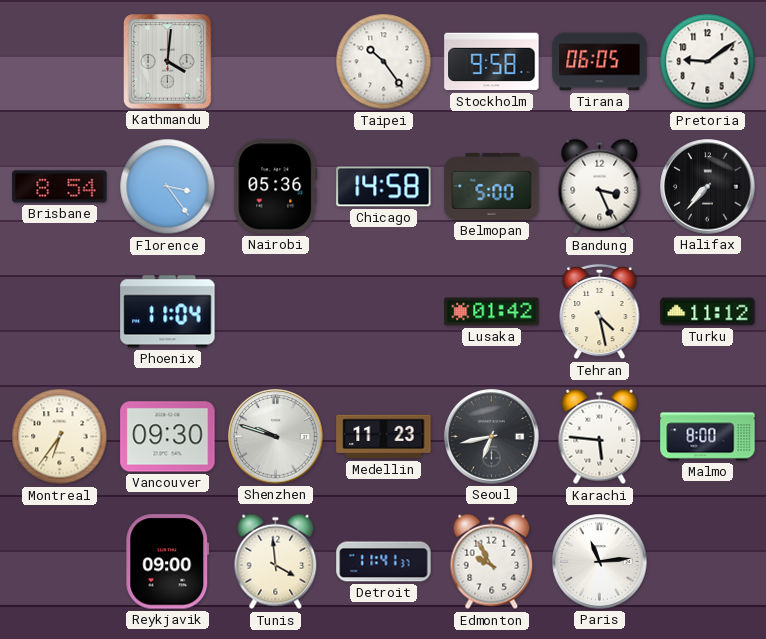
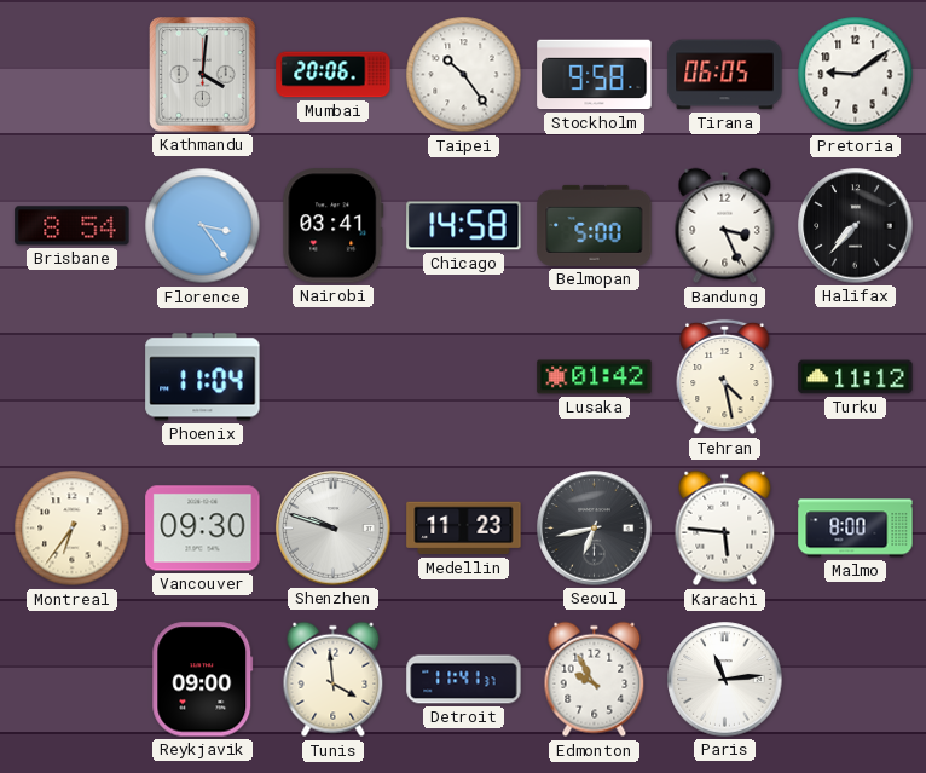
Mumbai: none -> 20:06
Nairobi: 05:36 -> 03:41
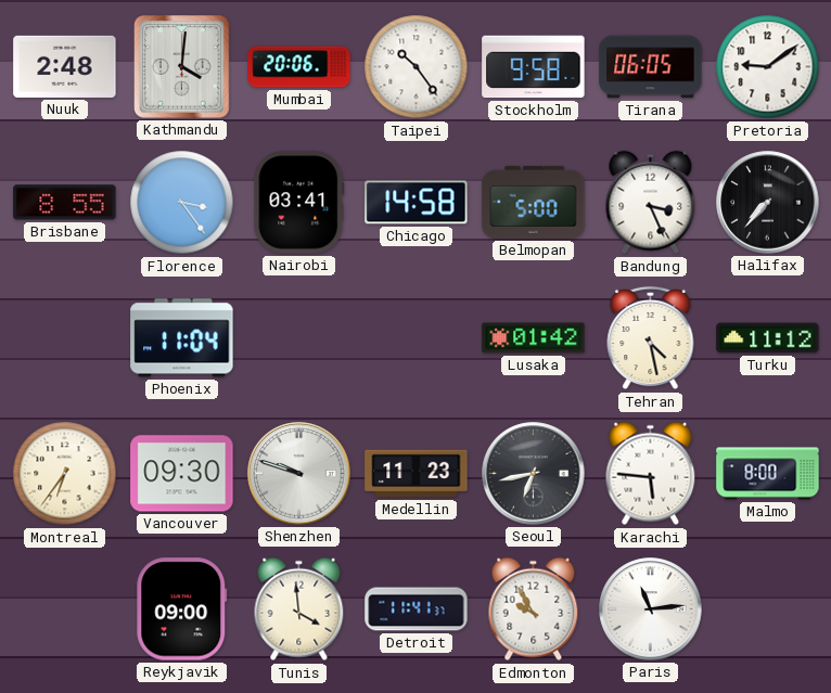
Nuuk: none -> 2:48
Brisbane: 8:54 -> 8:55
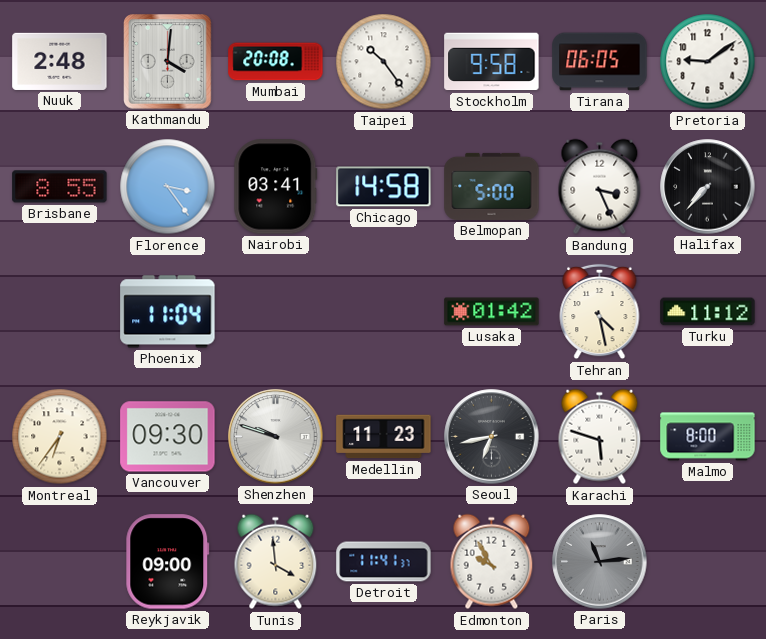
Mumbai: 20:06 -> 20:08
Karachi: 5:46 -> 5:48
Paris dial: white -> grey
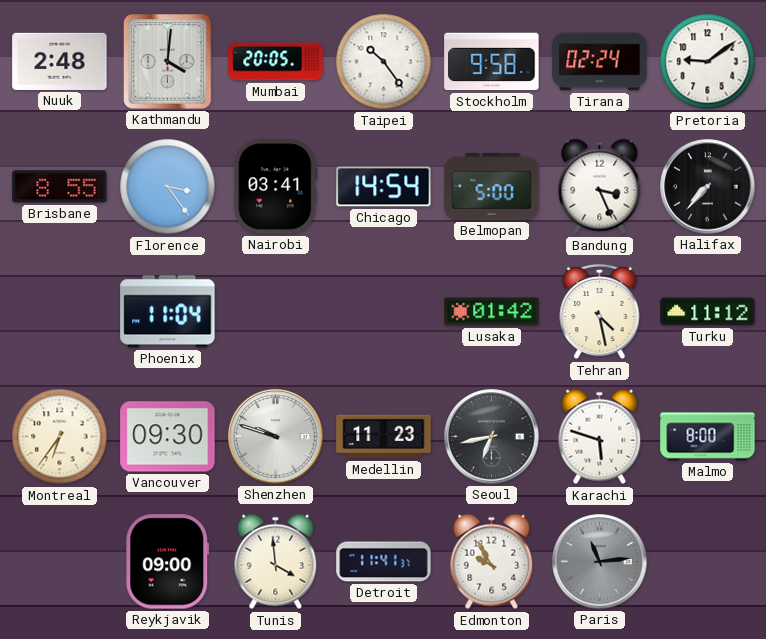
Mumbai: 20:08 -> 20:05
Tirana: 06:05 -> 02:24
Chicago: 14:58 -> 14:54
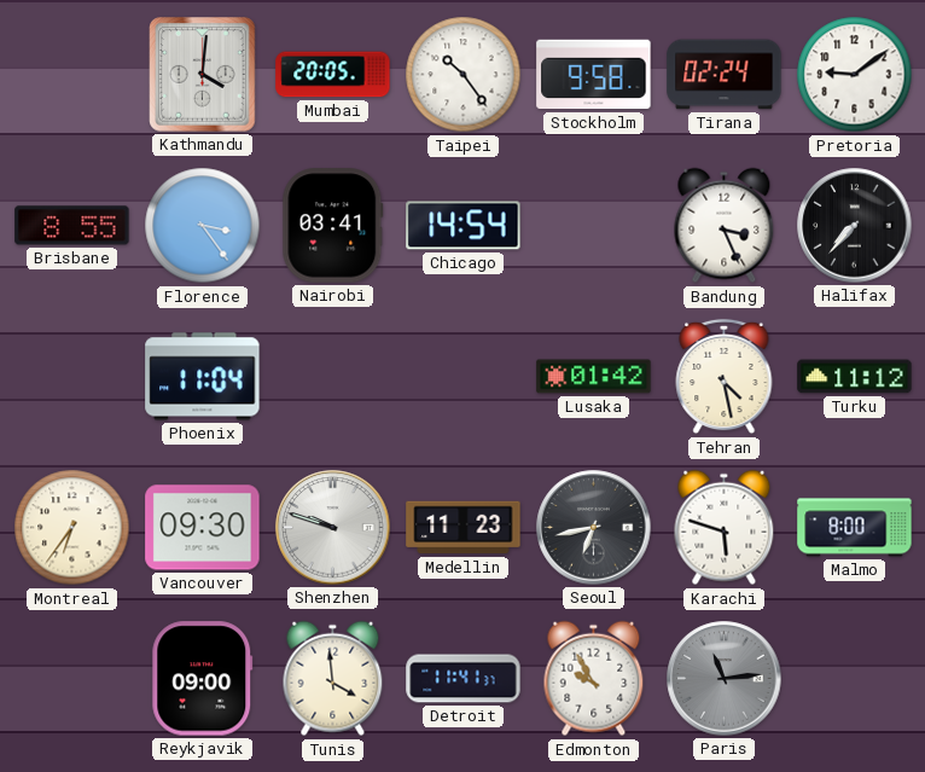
Nuuk: 2:48 -> none
Belmopan: 5:00 -> none
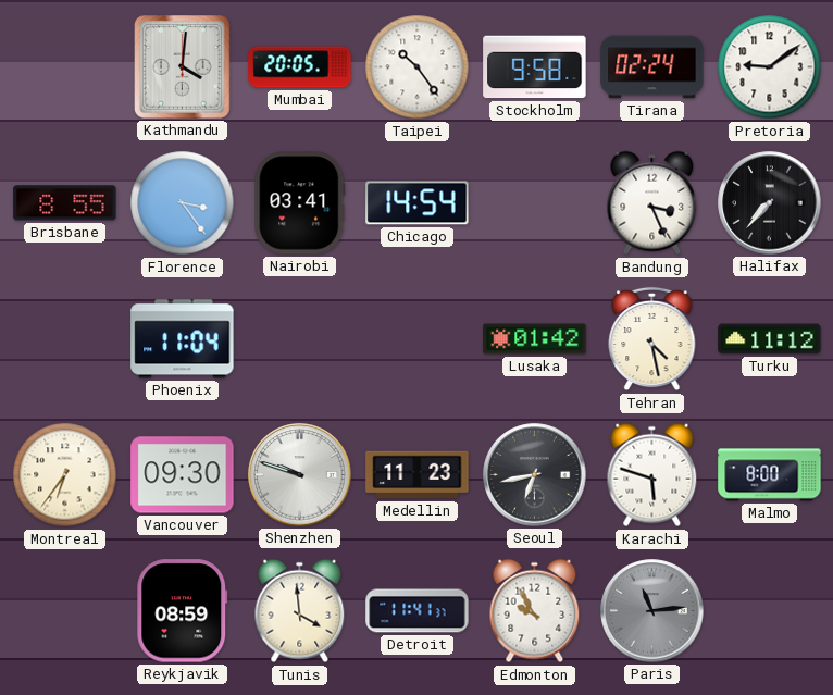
Reykjavik: 09:00 -> 08:59
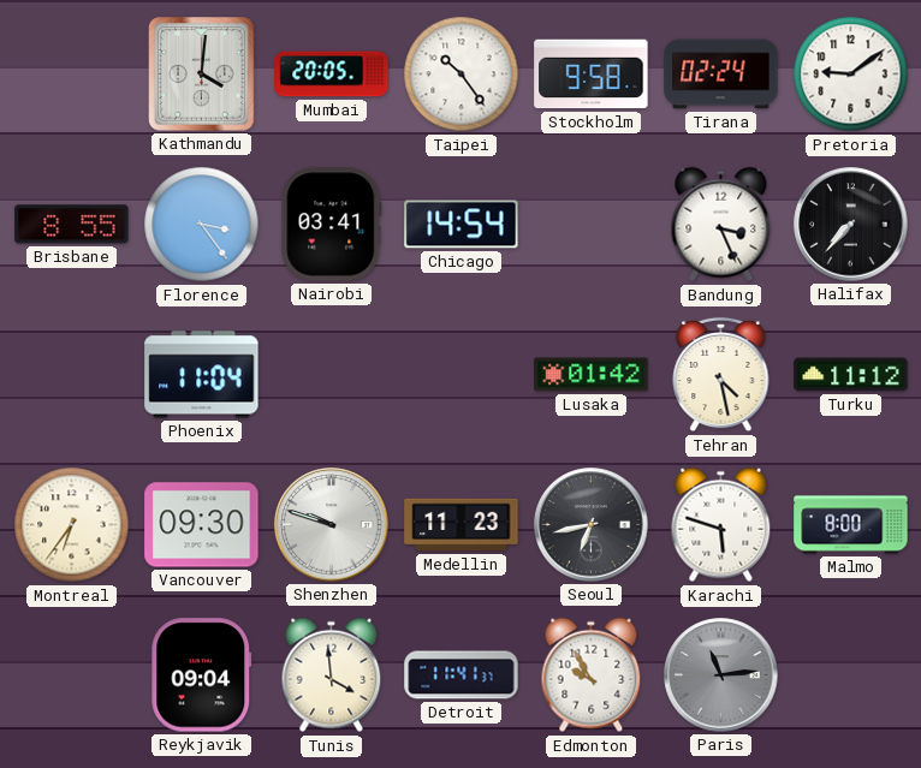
Reykjavik: 08:59 -> 09:04
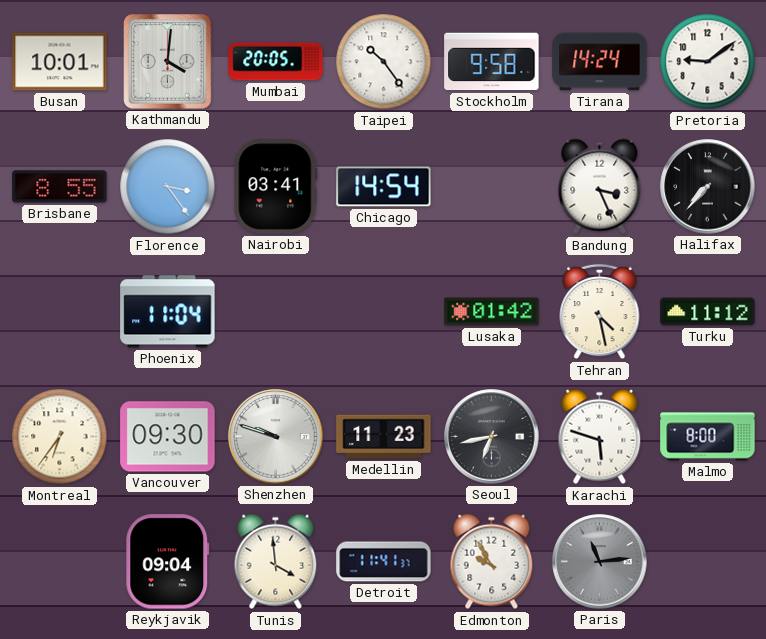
Busan: none -> 10:01
Tirana: 02:24 -> 14:24
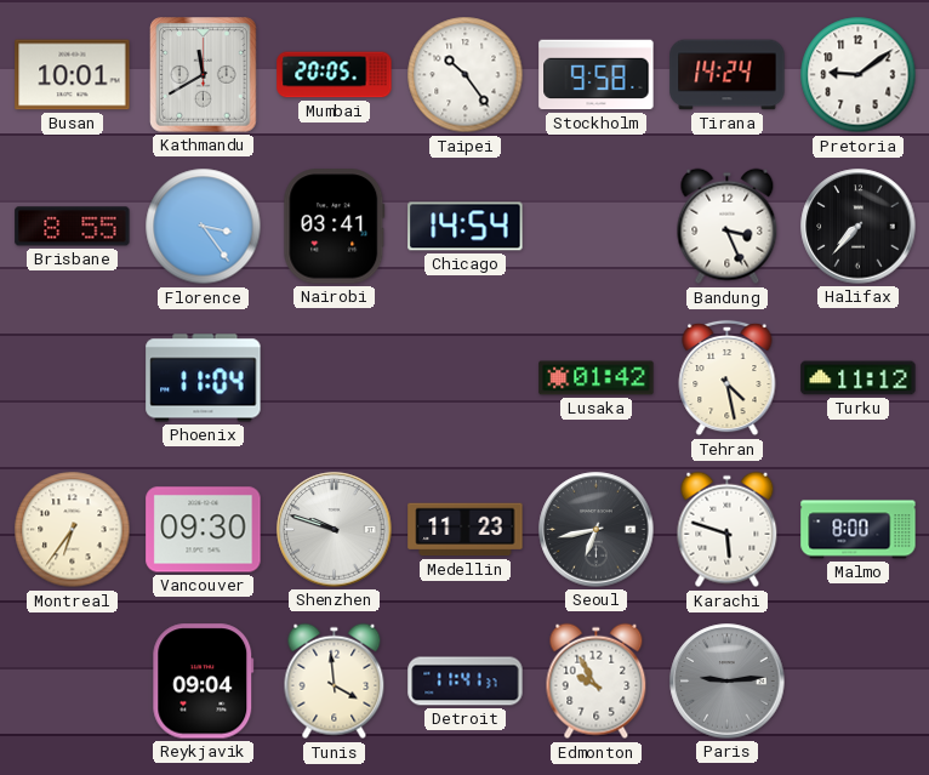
Kathmandu: 4:01 -> 11:40
Paris: 11:14 -> 9:14
